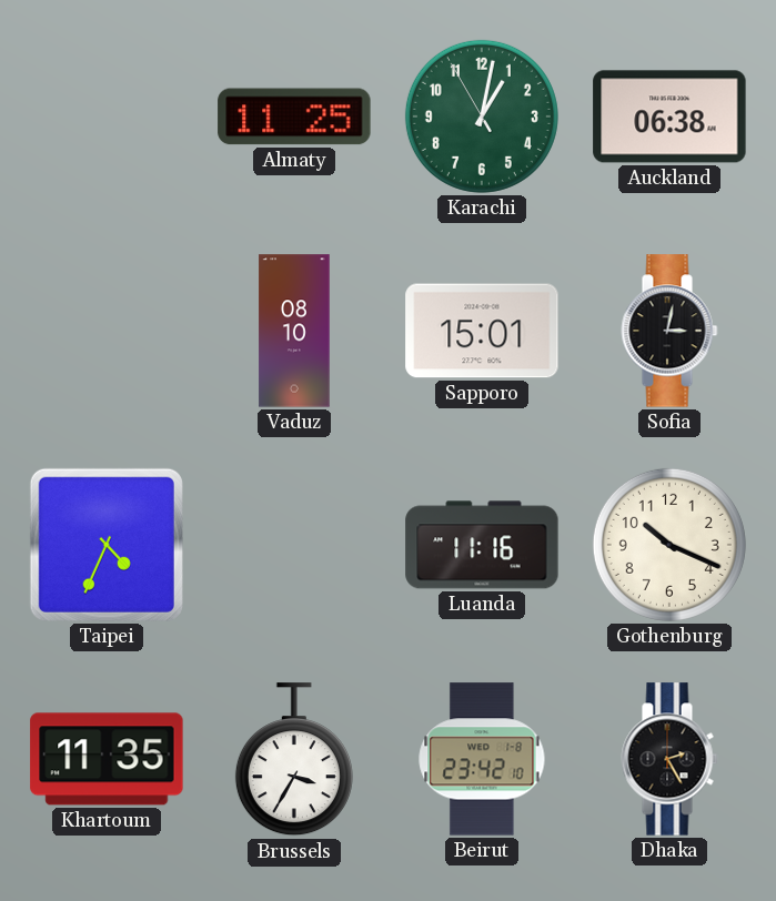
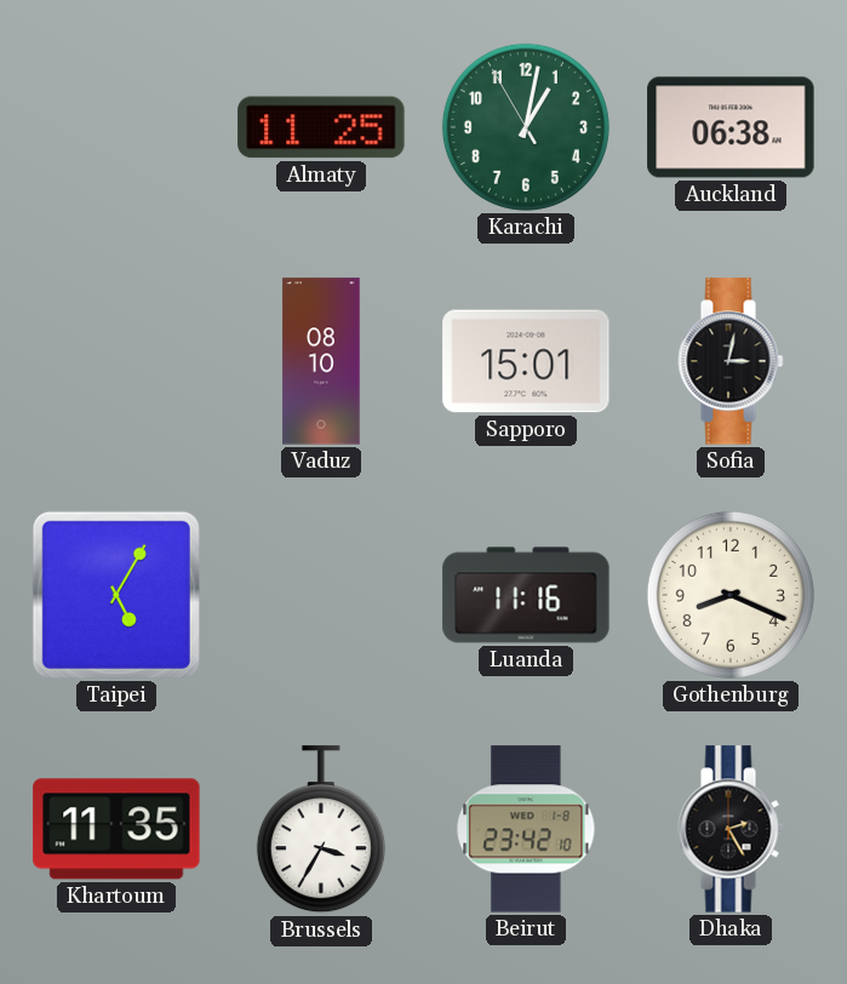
Taipei: 4:34 -> 5:05
Gothenburg: 10:19 -> 8:19
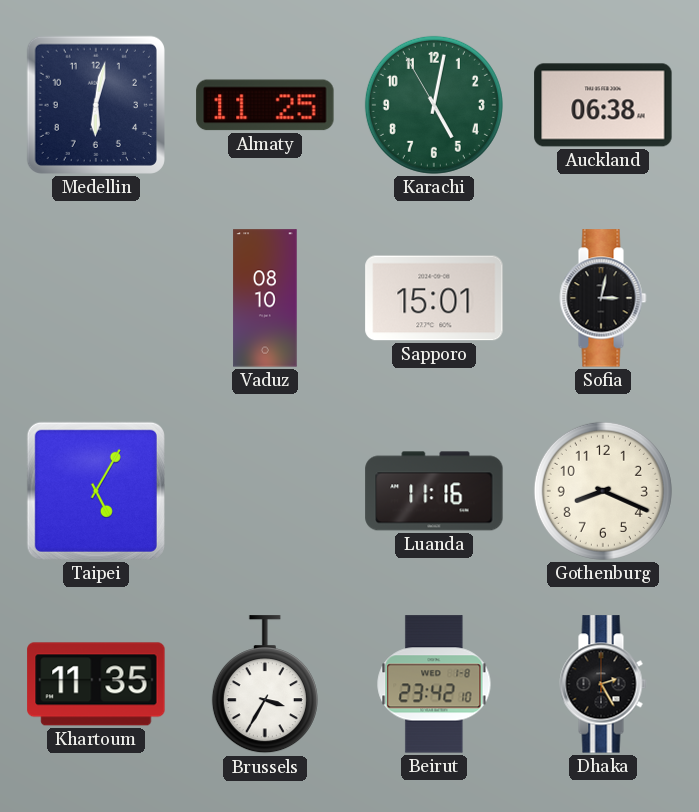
Medellin: none -> 6:02
Karachi: 1:01 -> 5:01
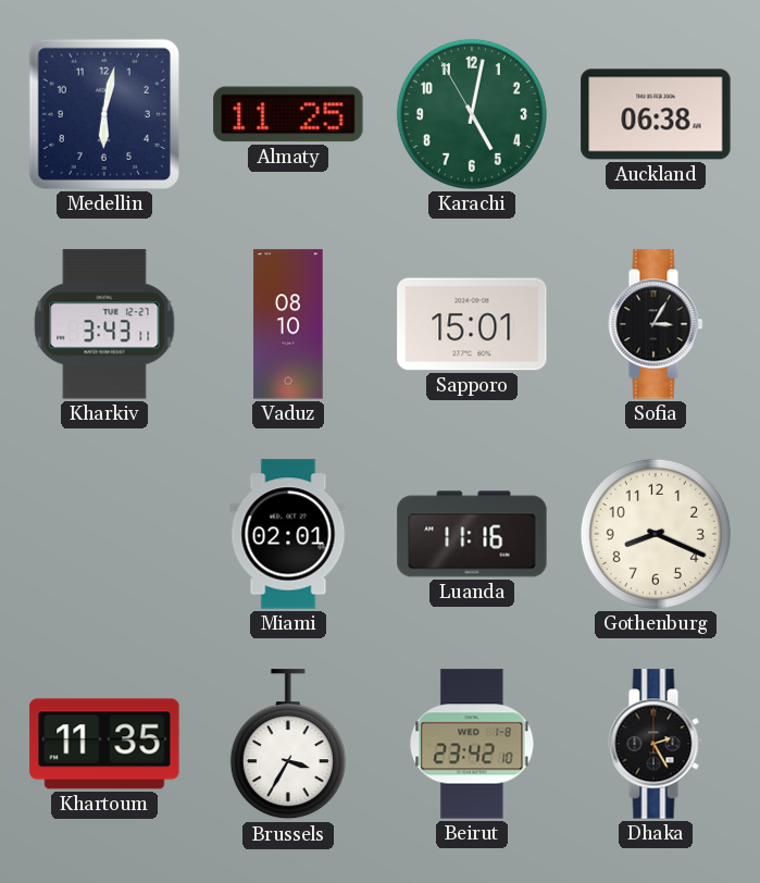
Kharkiv: none -> 3:43
Sofia: 3:02 -> 3:05
Taipei: 5:05 -> none
Miami: none -> 02:01
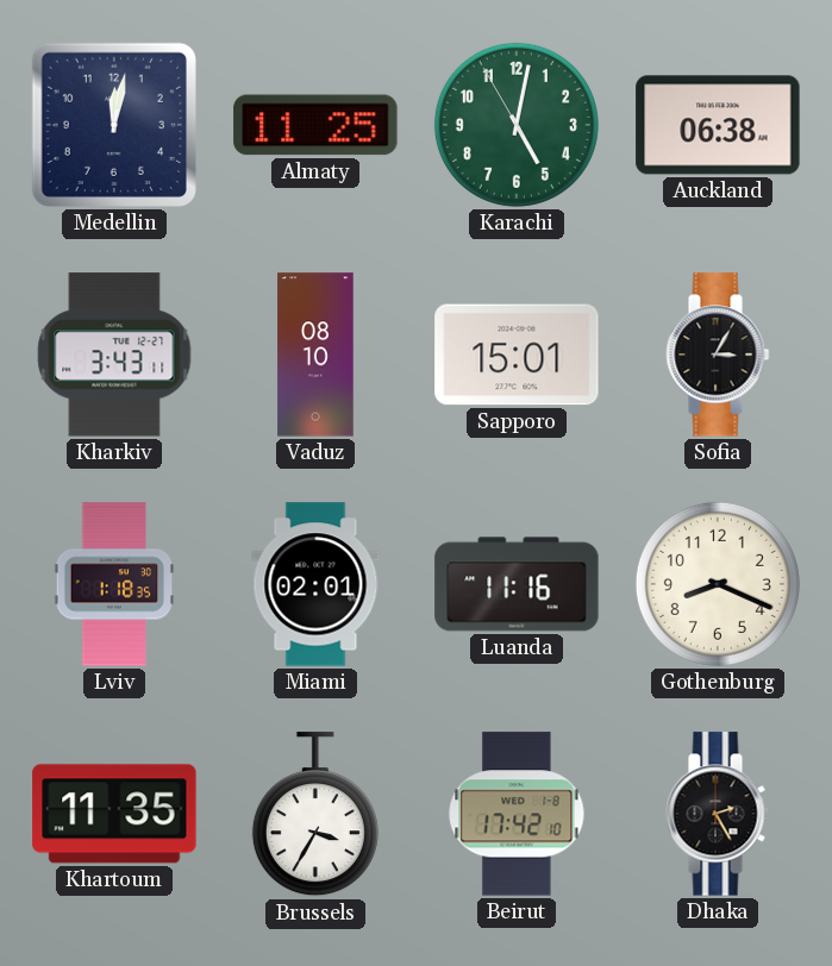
Medellin: 6:02 -> 12:02
Lviv: none -> 1:18
Beirut: 23:42 -> 17:42
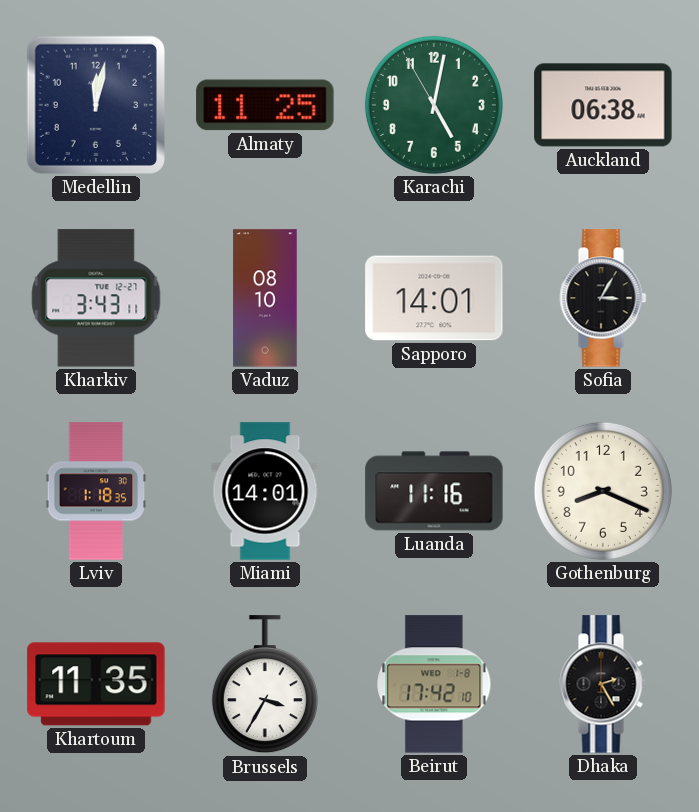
Sapporo: 15:01 -> 14:01
Miami: 02:01 -> 14:01
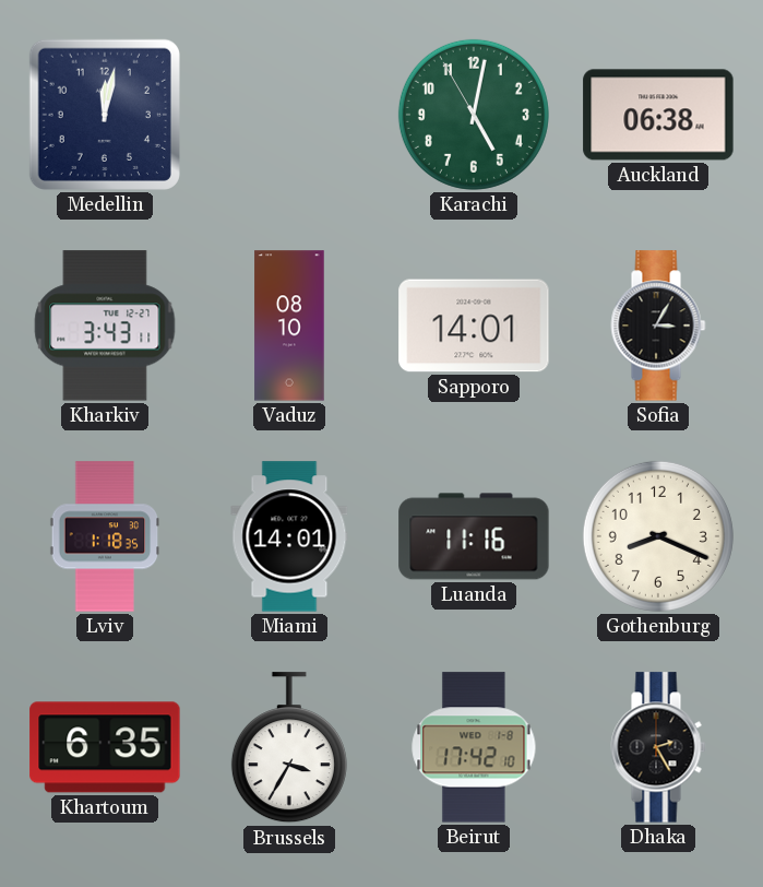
Almaty: 11:25 -> none
Khartoum: 11:35 -> 6:35
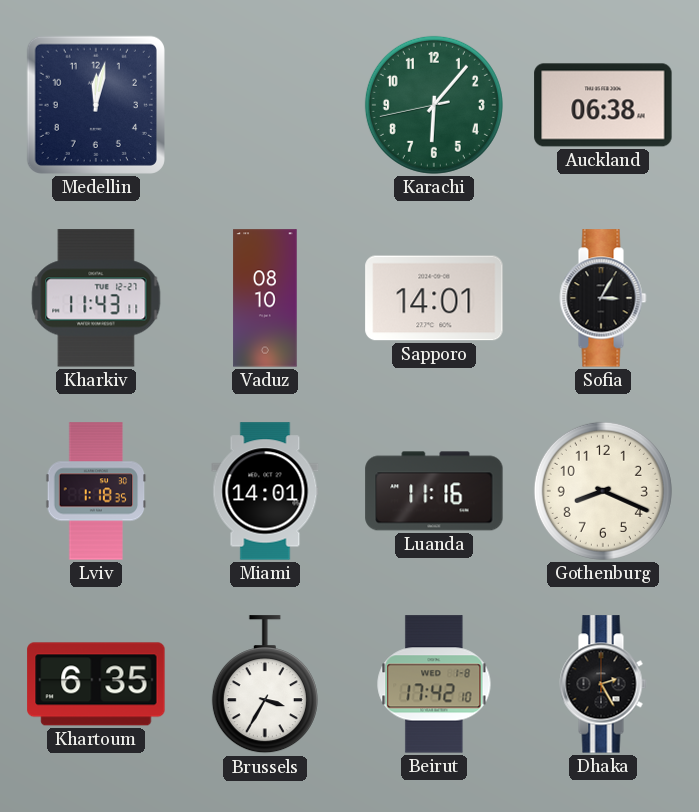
Karachi: 5:01 -> 6:06
Kharkiv: 3:43 -> 11:43
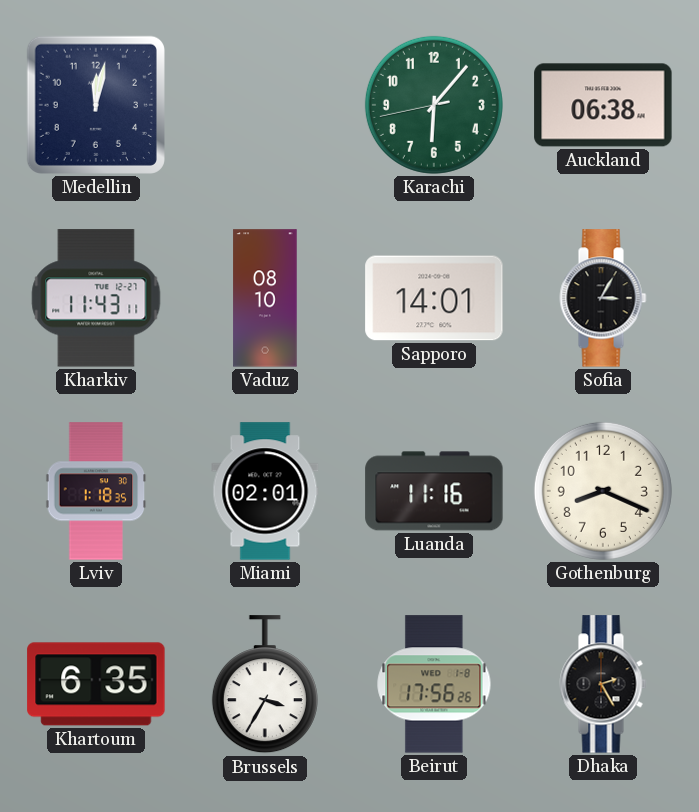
Miami: 14:01 -> 02:01
Beirut: 17:42 -> 17:56
